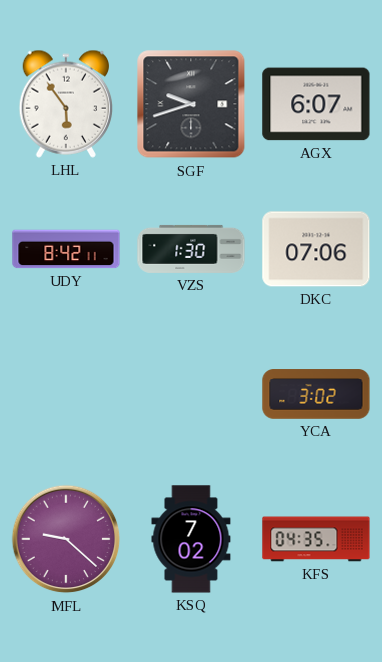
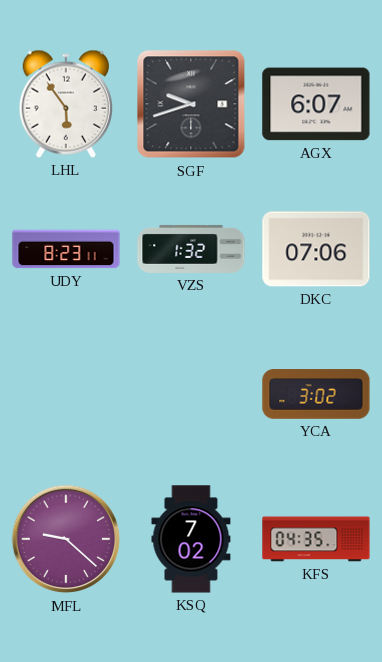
UDY: 8:42 -> 8:23
VZS: 1:30 -> 1:32
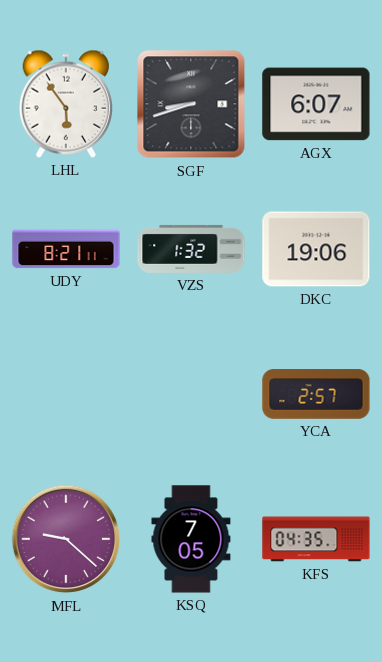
SGF: 9:42 -> 8:42
UDY: 8:23 -> 8:21
DKC: 07:06 -> 19:06
YCA: 3:02 -> 2:57
KSQ: 7:02 -> 7:05
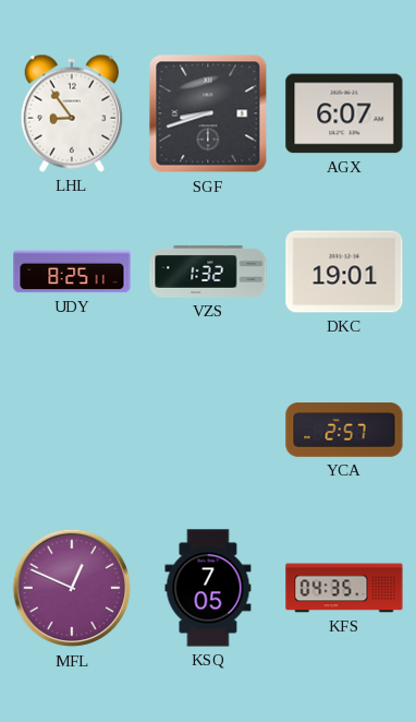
LHL: 5:54 -> 8:54
UDY: 8:21 -> 8:25
DKC: 19:06 -> 19:01
MFL: 9:22 -> 12:49
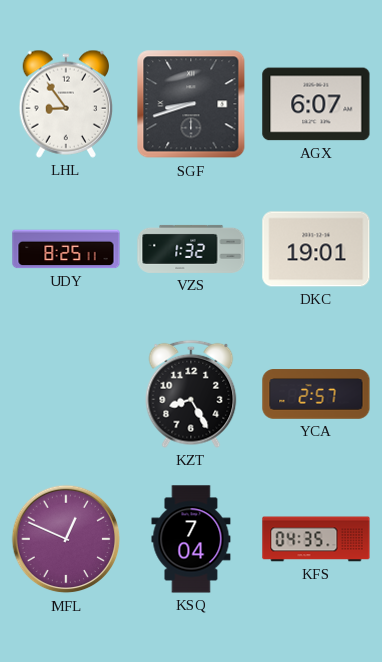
KZT: none -> 8:25
KSQ: 7:05 -> 7:04
